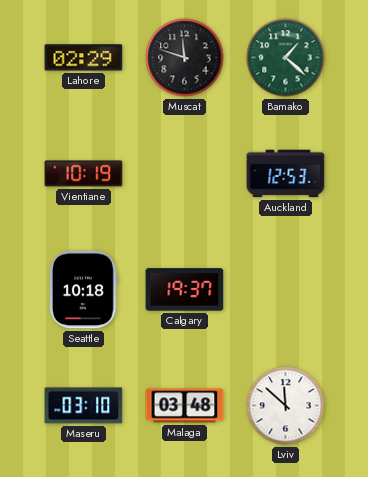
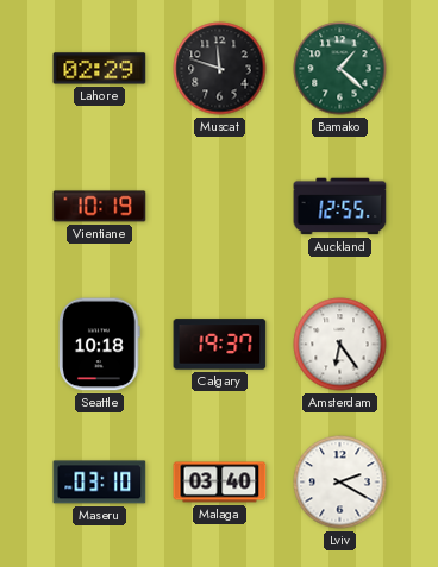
Auckland: 12:53 -> 12:55
Amsterdam: none -> 6:24
Malaga: 03:48 -> 03:40
Lviv: 11:52 -> 2:20
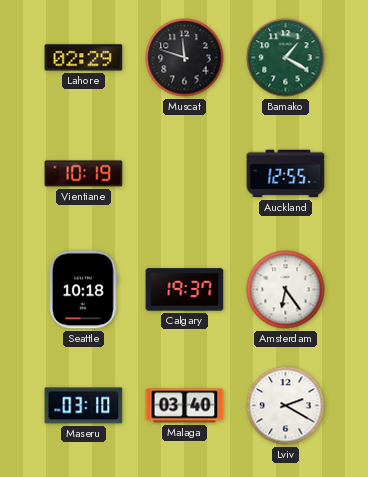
Bamako: 1:22 -> 1:20
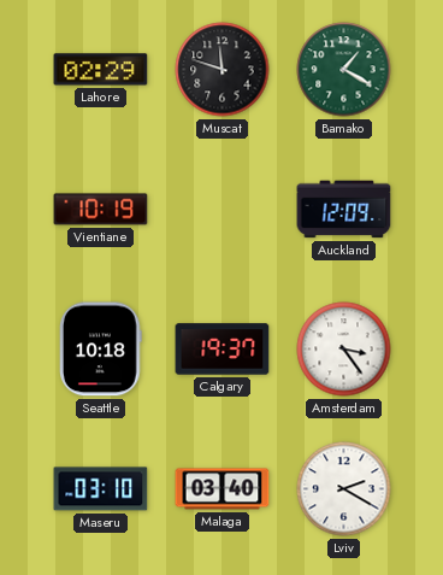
Auckland: 12:55 -> 12:09
Amsterdam: 6:24 -> 3:24
